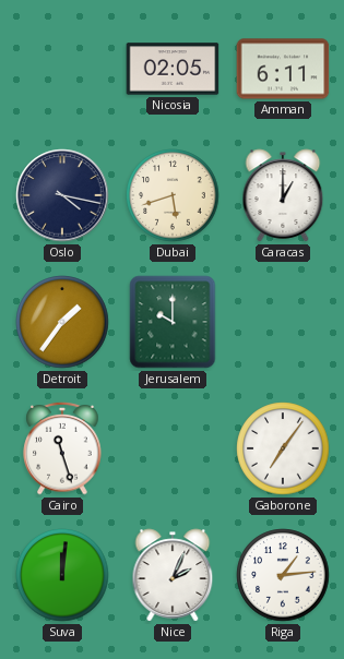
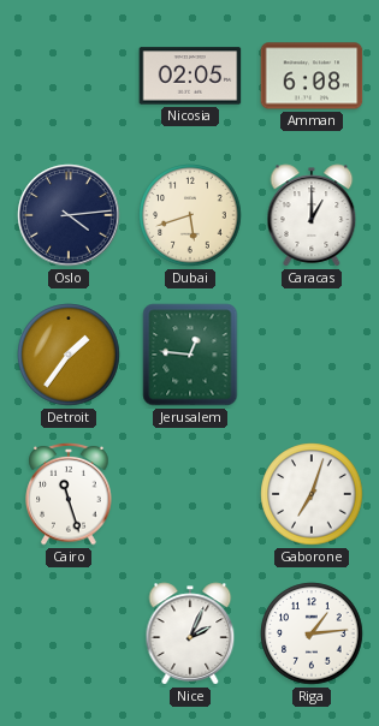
Amman: 6:11 -> 6:08
Oslo: 4:17 -> 4:14
Jerusalem: 10:00 -> 12:46
Gaborone: 7:06 -> 7:03
Suva: 12:01 -> none
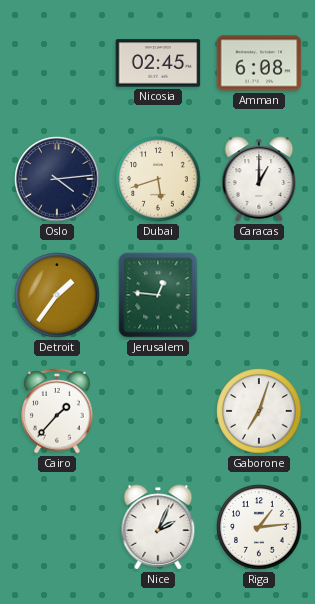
Nicosia: 02:05 -> 02:45
Cairo: 11:27 -> 1:37
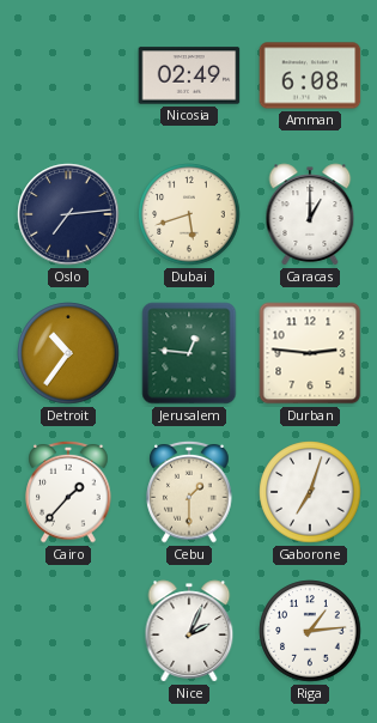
Nicosia: 02:45 -> 02:49
Oslo: 4:14 -> 7:14
Detroit: 1:36 -> 10:36
Durban: none -> 2:46
Cebu: none -> 1:30
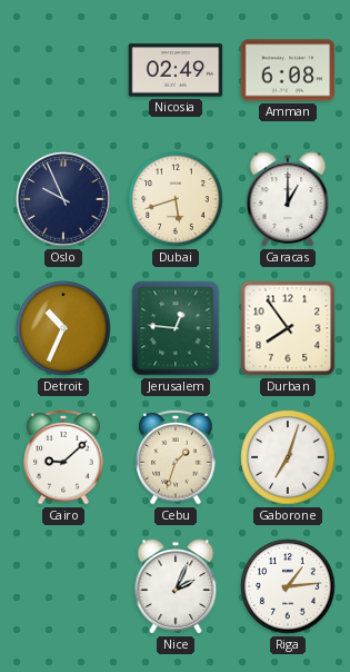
Oslo: 7:14 -> 9:56
Detroit: 10:36 -> 10:34
Durban: 2:46 -> 7:54
Cairo: 1:37 -> 9:08
Cebu: 1:30 -> 1:33
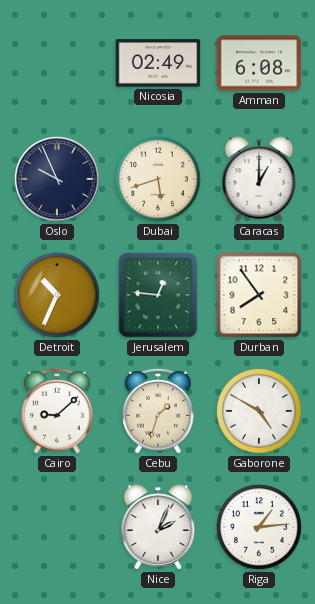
Gaborone: 7:03 -> 4:50
